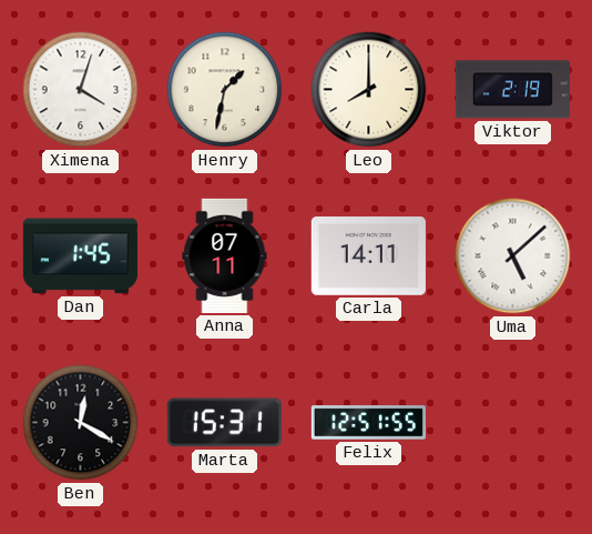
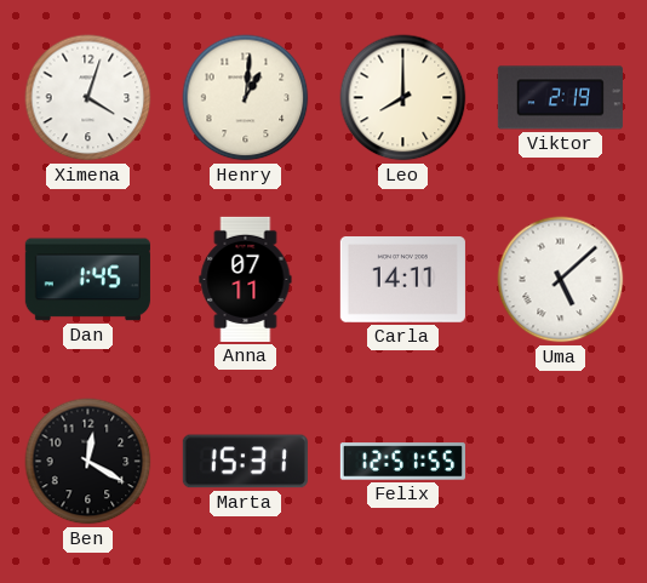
Henry: 1:32 -> 1:01
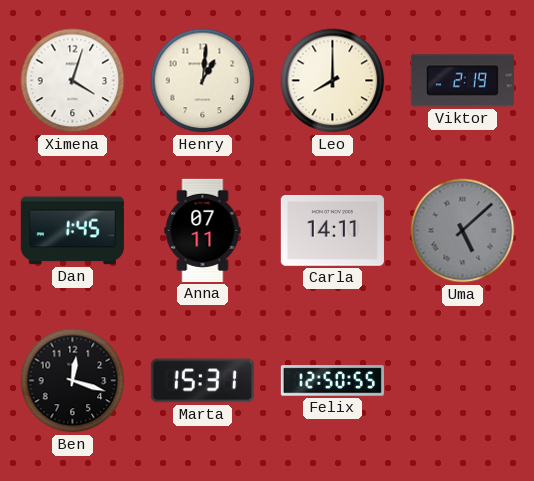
Uma dial: white -> grey
Ben: 12:20 -> 12:18
Felix: 12:51 -> 12:50
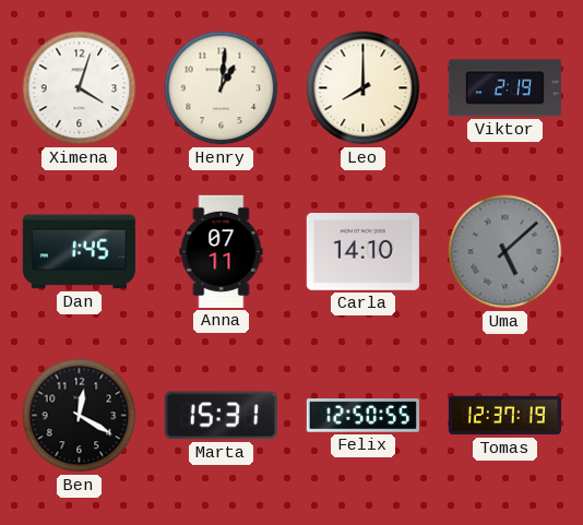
Carla: 14:11 -> 14:10
Ben: 12:18 -> 12:20
Tomas: none -> 12:37
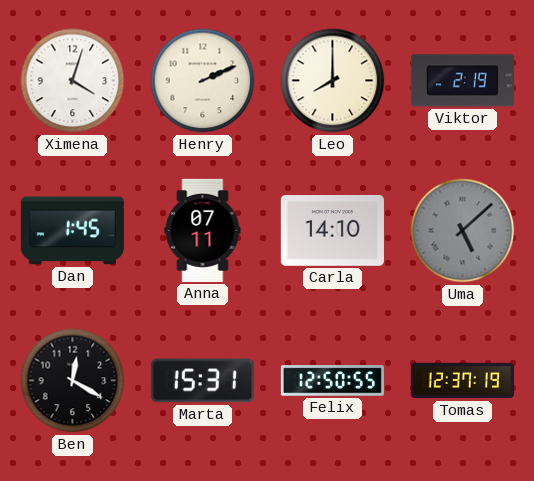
Henry: 1:01 -> 2:11
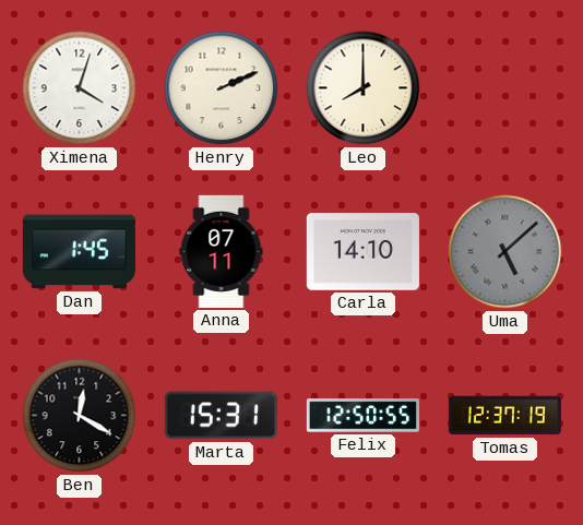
Viktor: 2:19 -> none
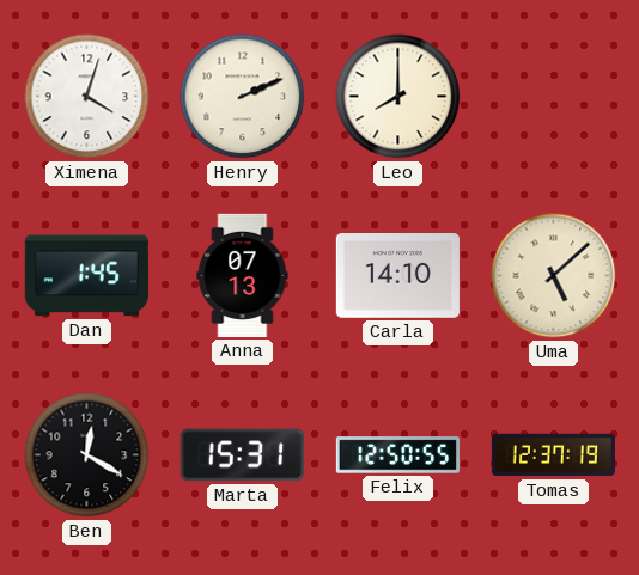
Anna: 07:11 -> 07:13
Uma dial: grey -> cream
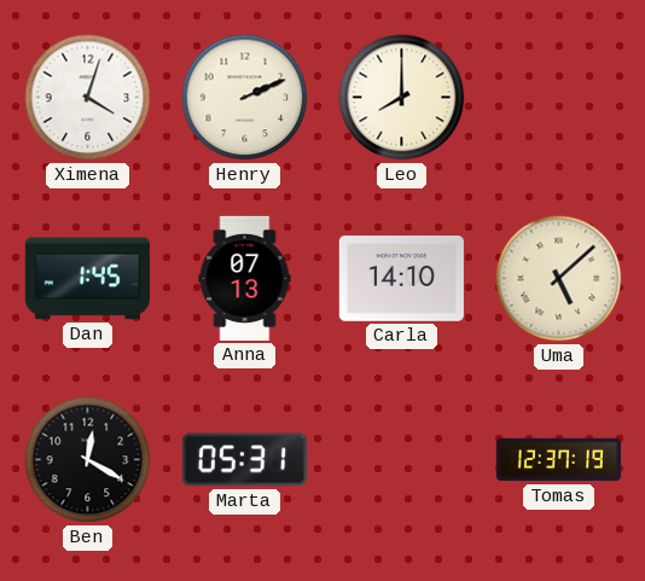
Marta: 15:31 -> 05:31
Felix: 12:50 -> none
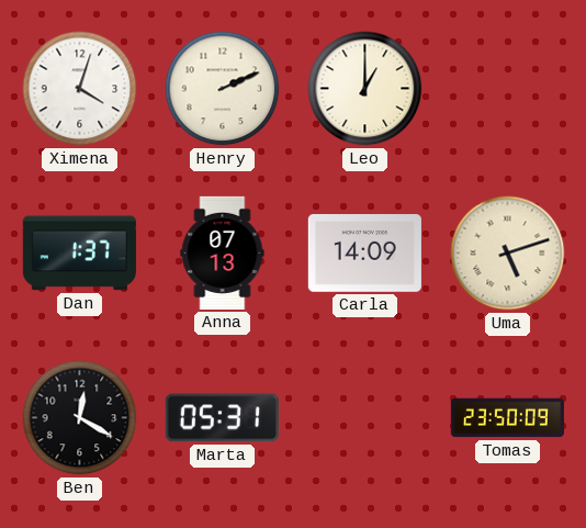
Leo: 8:00 -> 1:00
Dan: 1:45 -> 1:37
Carla: 14:10 -> 14:09
Uma: 5:08 -> 5:12
Tomas: 12:37 -> 23:50
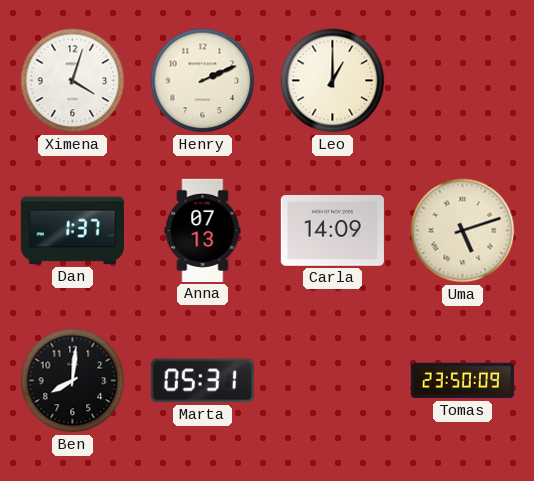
Ben: 12:20 -> 8:01
